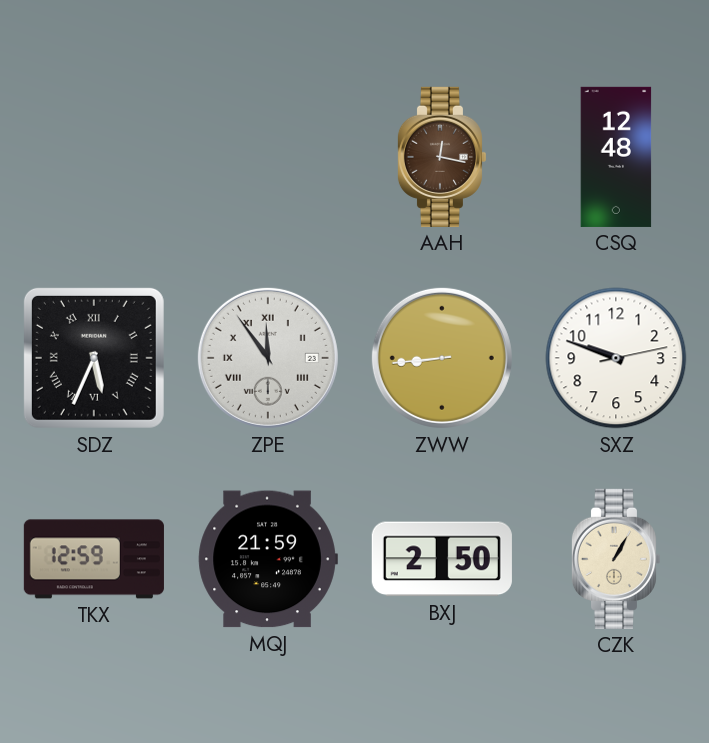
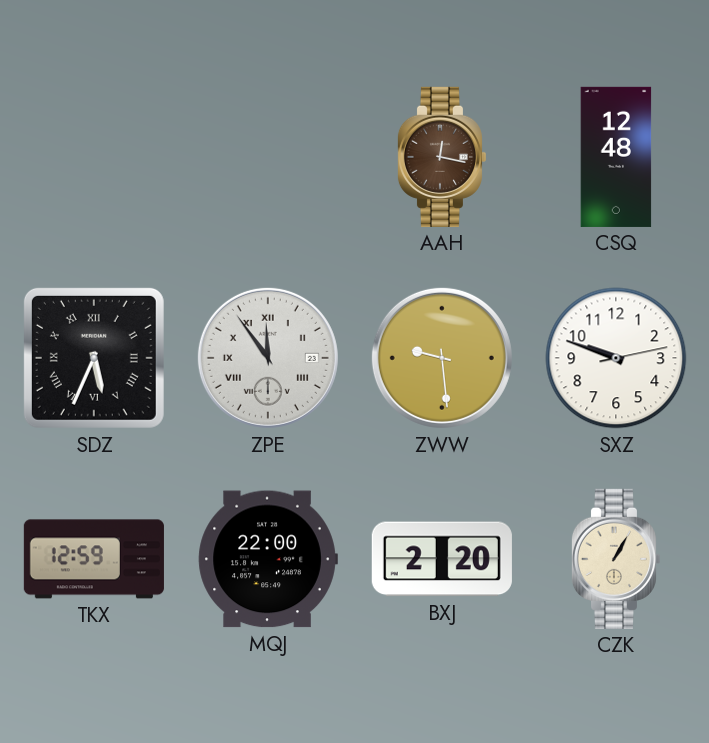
ZWW: 8:44 -> 9:29
MQJ: 21:59 -> 22:00
BXJ: 2:50 -> 2:20
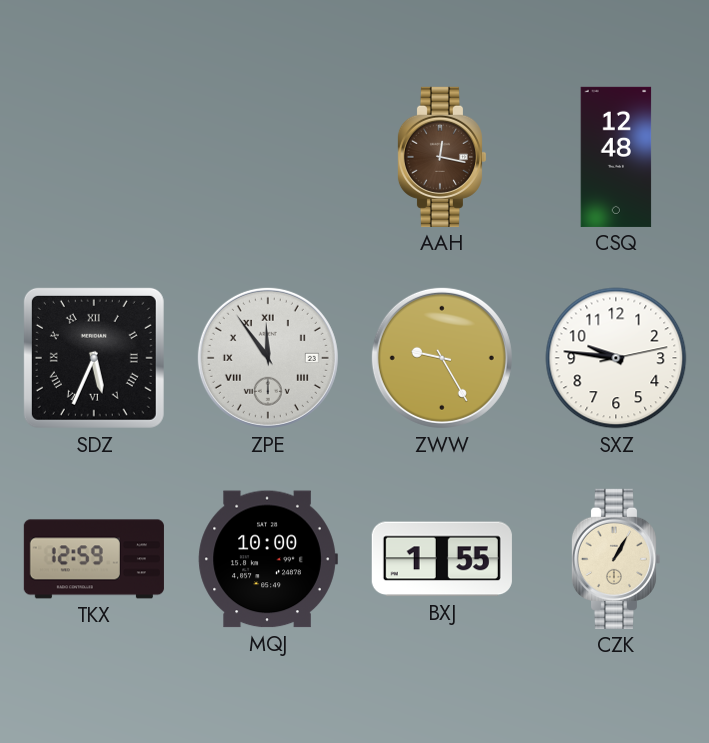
ZWW: 9:29 -> 9:25
SXZ: 9:48 -> 9:46
MQJ: 22:00 -> 10:00
BXJ: 2:20 -> 1:55
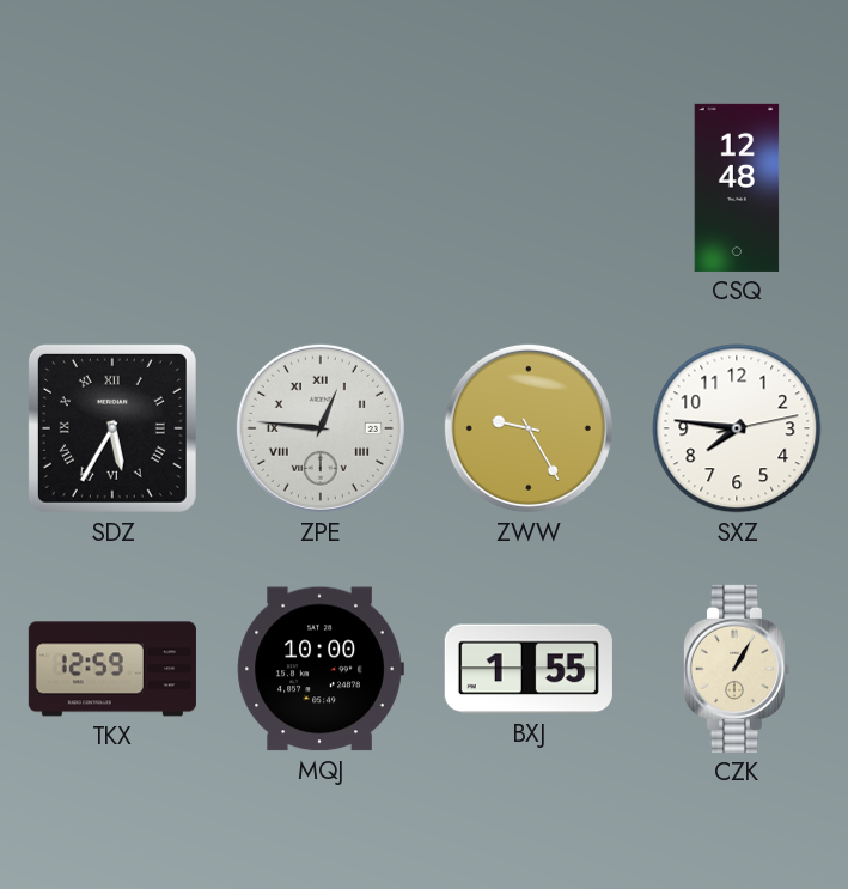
AAH: 12:17 -> none
SDZ: 5:34 -> 5:35
ZPE: 11:54 -> 12:46
SXZ: 9:46 -> 7:46
